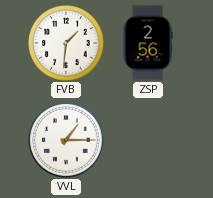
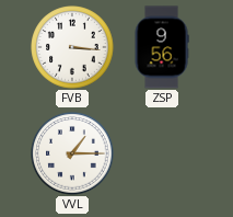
FVB: 1:31 -> 3:16
ZSP: 2:56 -> 9:56
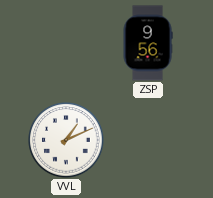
FVB: 3:16 -> none
VVL: 1:15 -> 1:11
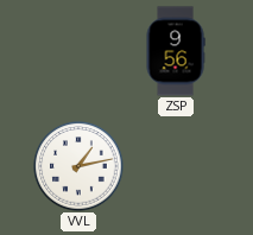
VVL: 1:11 -> 1:13
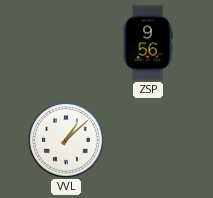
VVL: 1:13 -> 1:08
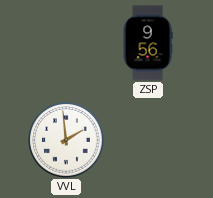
VVL: 1:08 -> 1:59
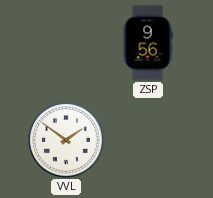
VVL: 1:59 -> 1:51
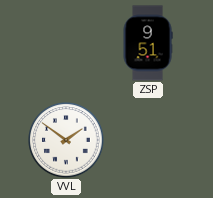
ZSP: 9:56 -> 9:51
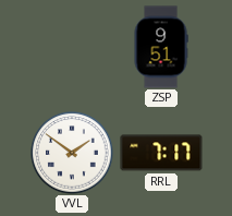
RRL: none -> 7:17
